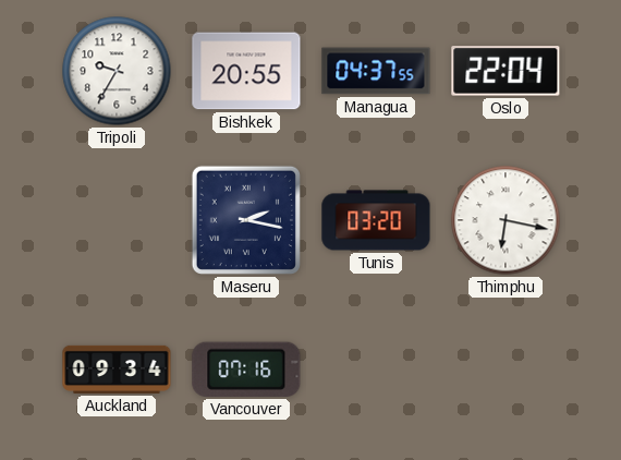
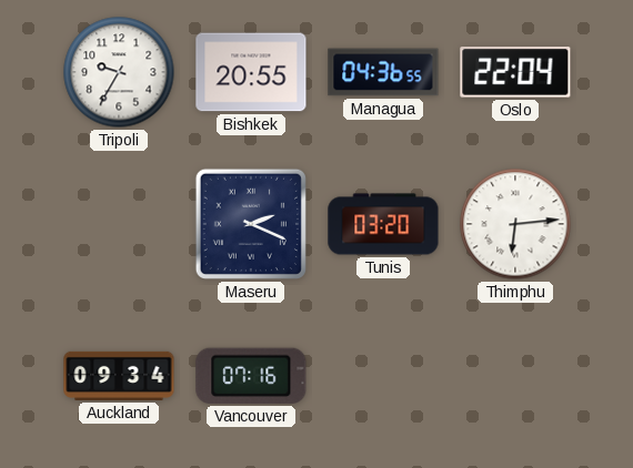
Managua: 04:37 -> 04:36
Maseru: 2:17 -> 2:19
Thimphu: 6:17 -> 6:14
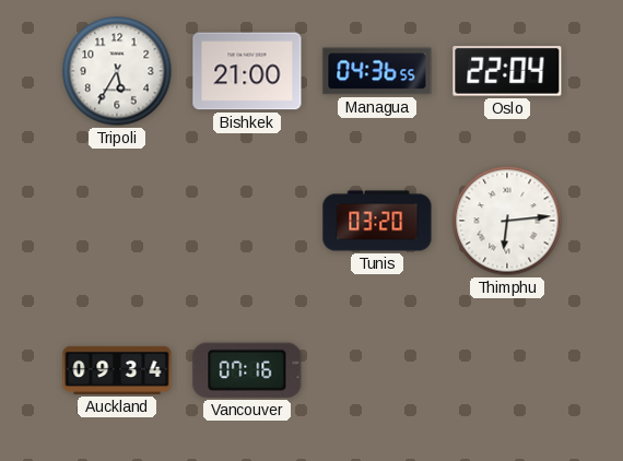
Tripoli: 9:35 -> 5:35
Bishkek: 20:55 -> 21:00
Maseru: 2:19 -> none
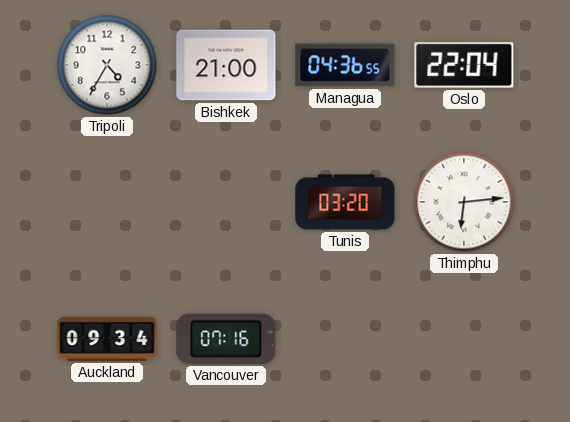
Tripoli: 5:35 -> 4:35
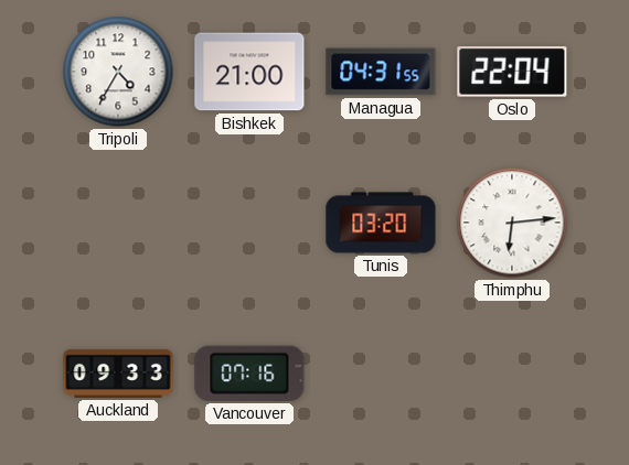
Managua: 04:36 -> 04:31
Auckland: 09:34 -> 09:33
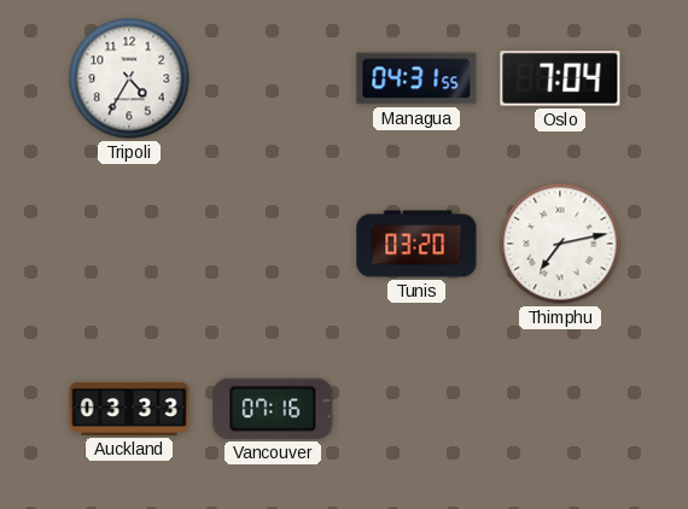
Bishkek: 21:00 -> none
Oslo: 22:04 -> 7:04
Thimphu: 6:14 -> 7:13
Auckland: 09:33 -> 03:33
